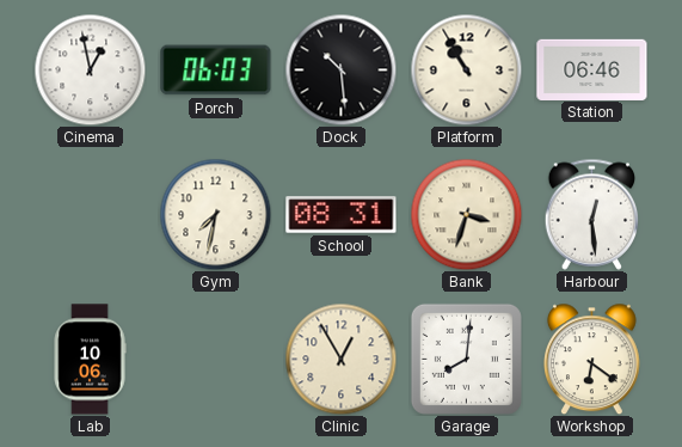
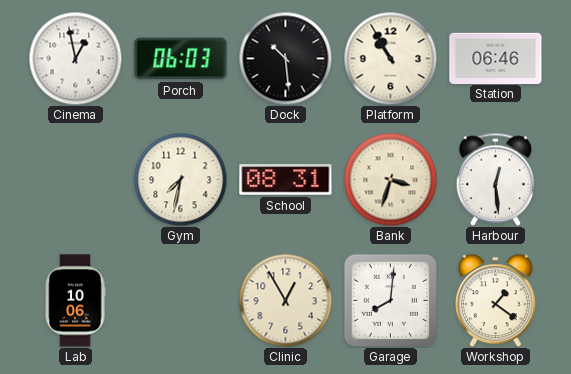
Workshop: 6:21 -> 1:21
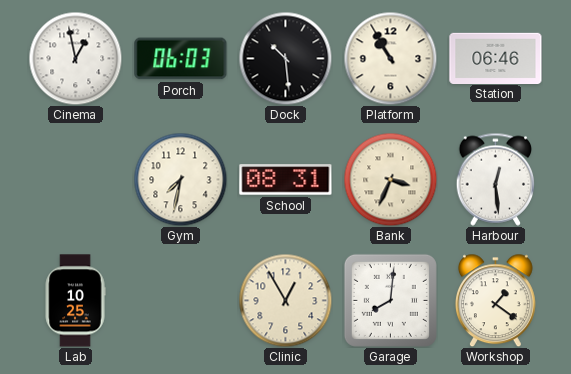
Bank: 3:33 -> 3:34
Lab: 10:06 -> 10:25
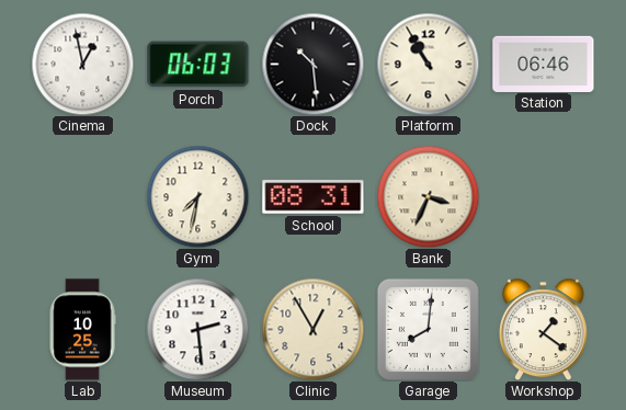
Harbour: 12:29 -> none
Museum: none -> 2:29
